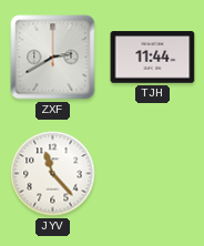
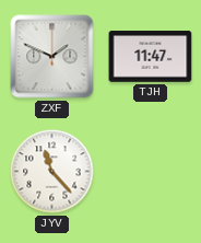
ZXF: 2:40 -> 1:49
TJH: 11:44 -> 11:47
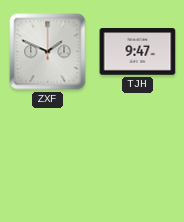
TJH: 11:47 -> 9:47
JYV: 11:23 -> none
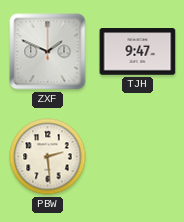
PBW: none -> 2:29
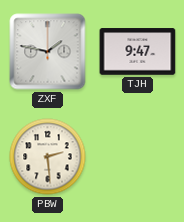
ZXF: 1:49 -> 1:47
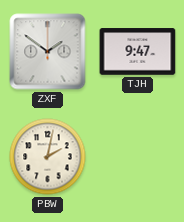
ZXF: 1:47 -> 1:51
PBW: 2:29 -> 2:02
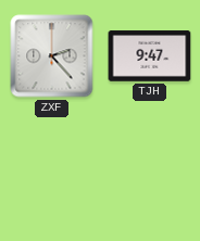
ZXF: 1:51 -> 2:23
PBW: 2:02 -> none
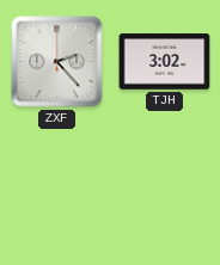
TJH: 9:47 -> 3:02
